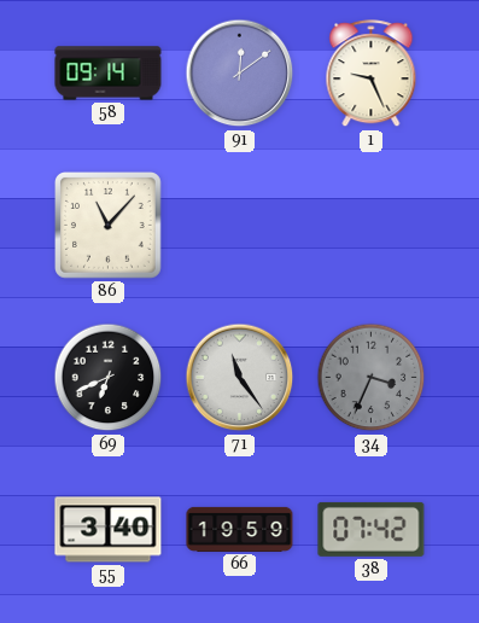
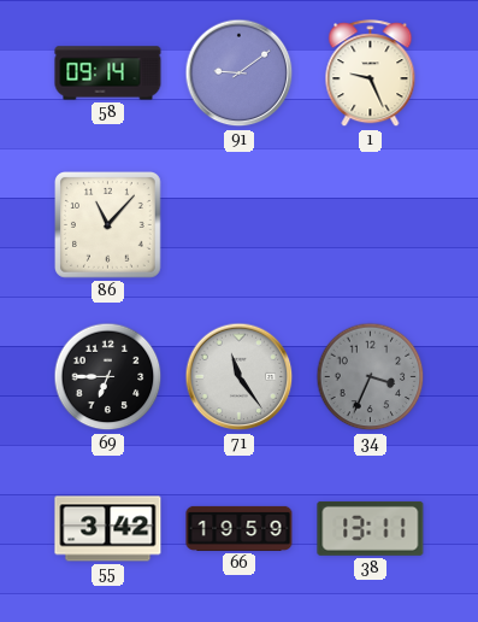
91: 12:09 -> 9:09
69: 6:41 -> 6:45
55: 3:40 -> 3:42
38: 07:42 -> 13:11
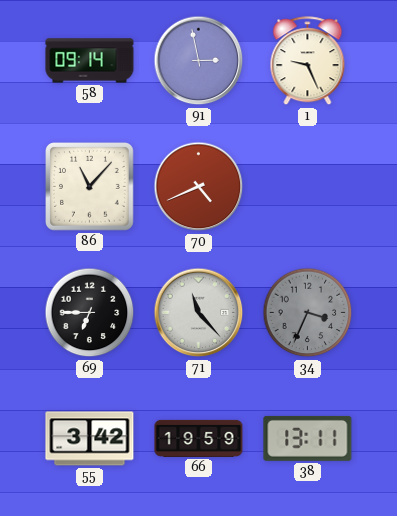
91: 9:09 -> 2:58
70: none -> 4:41
71: 11:24 -> 11:23
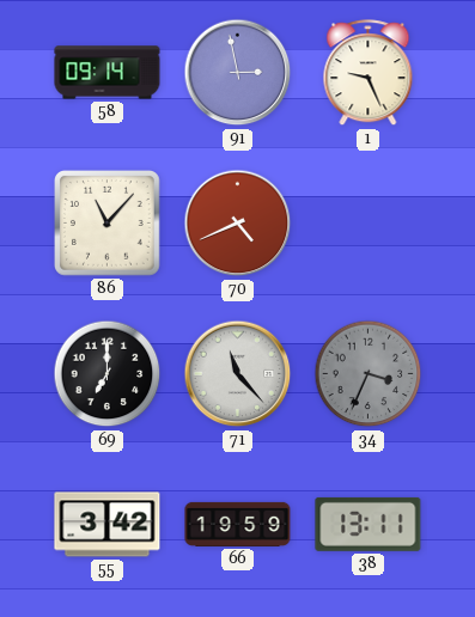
69: 6:45 -> 7:00
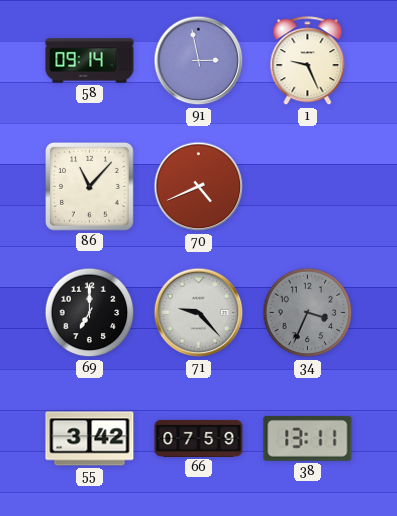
71: 11:23 -> 9:23
66: 19:59 -> 07:59
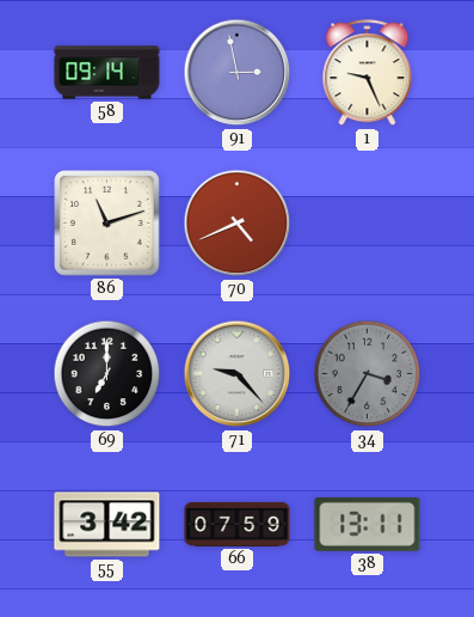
86: 11:07 -> 11:12
34: 3:34 -> 3:35
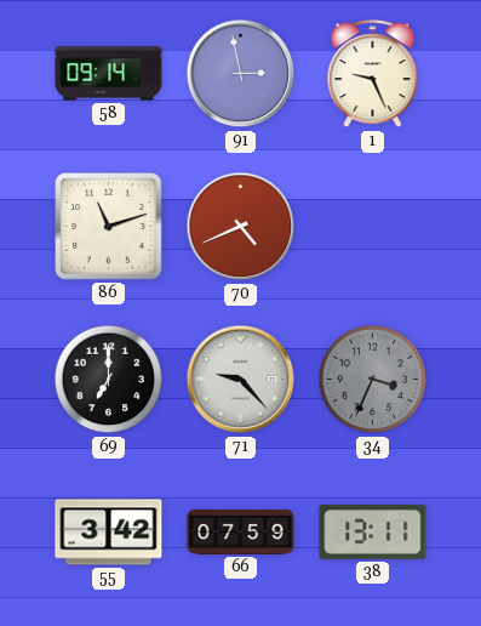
34: 3:35 -> 3:34
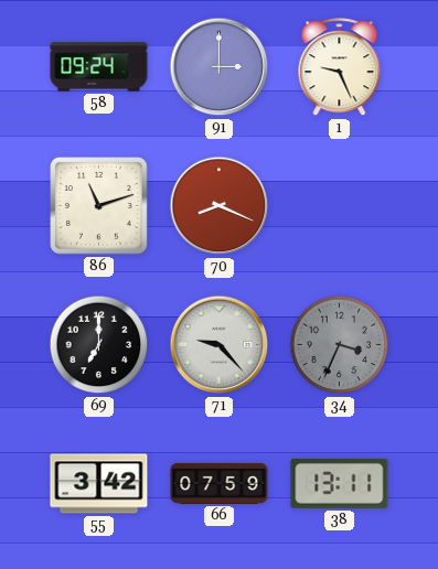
58: 09:14 -> 09:24
91: 2:58 -> 3:00
70: 4:41 -> 8:19
